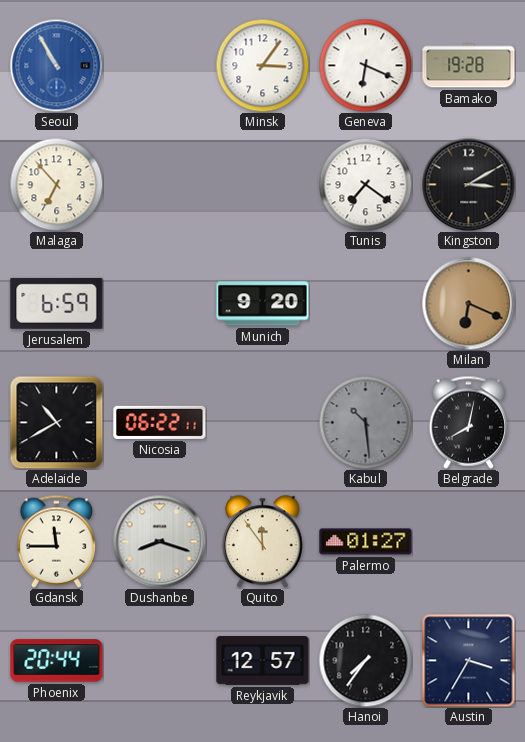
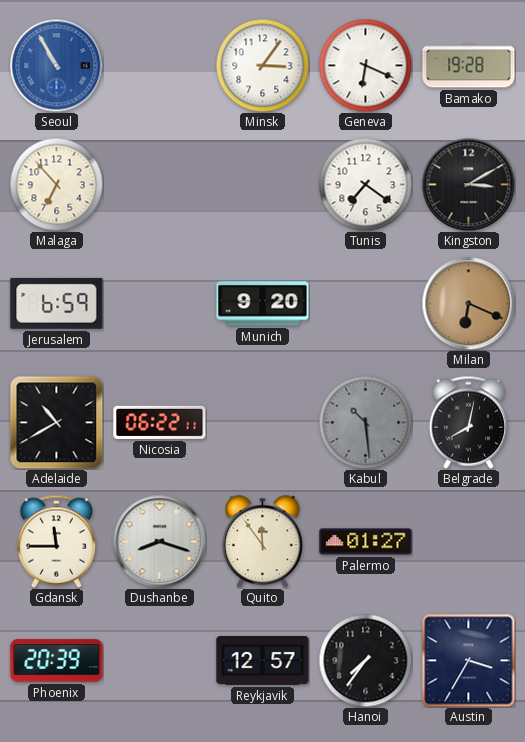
Phoenix: 20:44 -> 20:39
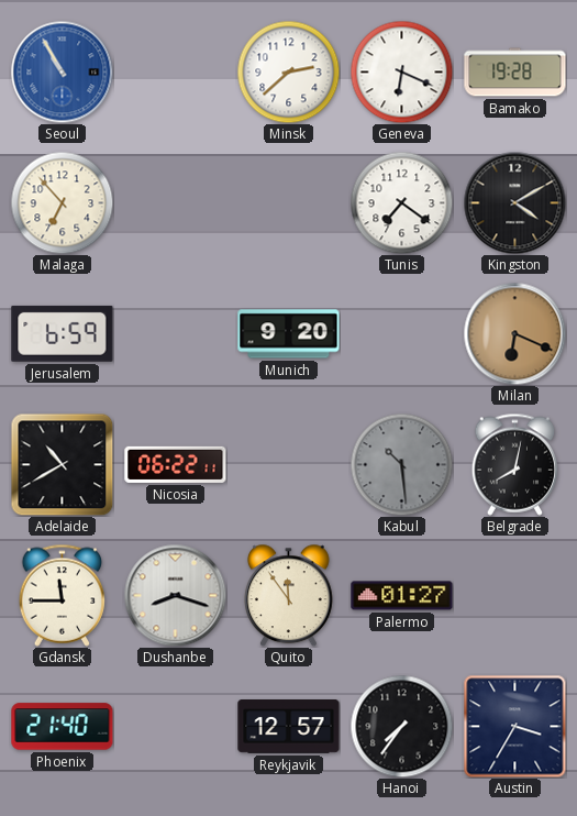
Minsk: 3:06 -> 2:38
Kingston: 3:10 -> 4:10
Phoenix: 20:39 -> 21:40
